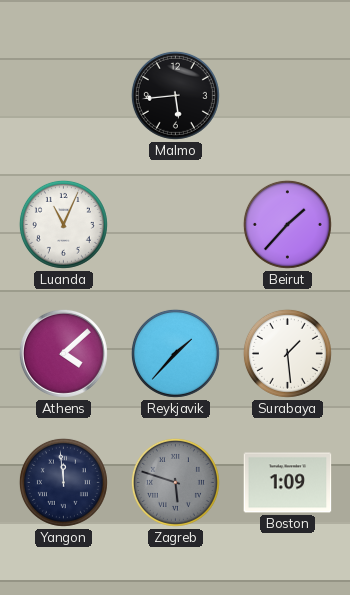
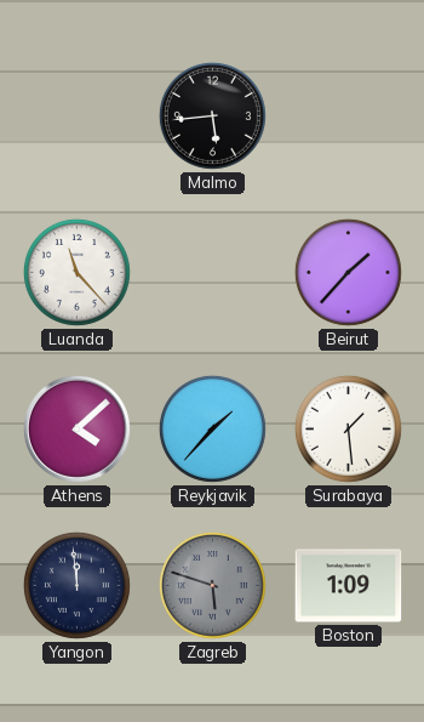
Luanda: 11:04 -> 11:23
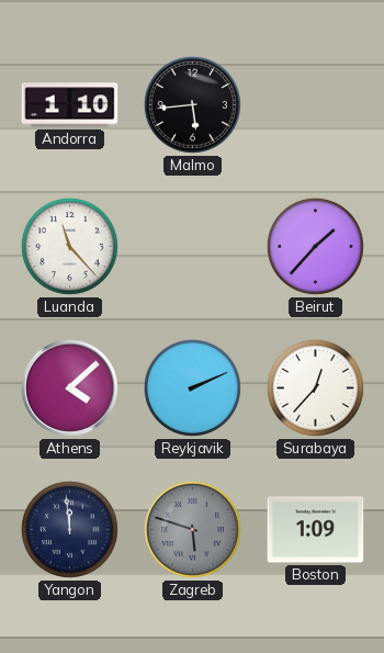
Andorra: none -> 1:10
Reykjavik: 1:37 -> 2:11
Surabaya: 1:29 -> 12:37
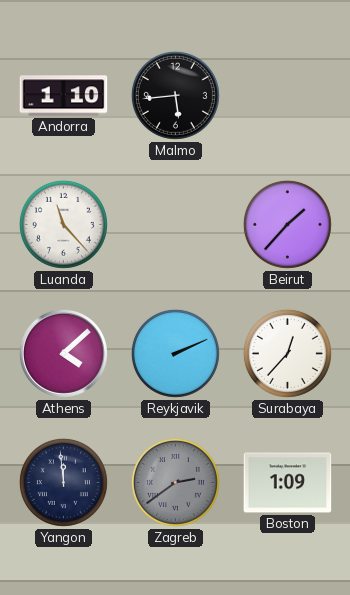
Zagreb: 5:48 -> 2:39
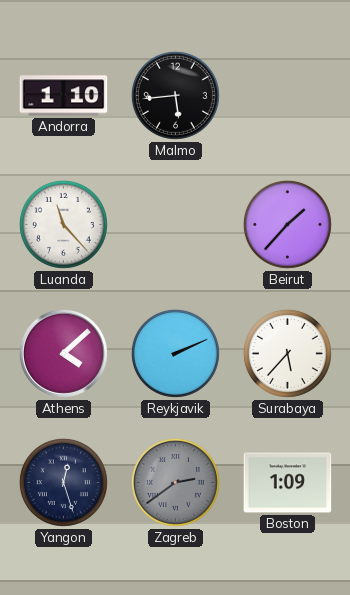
Surabaya: 12:37 -> 5:37
Yangon: 11:59 -> 12:27
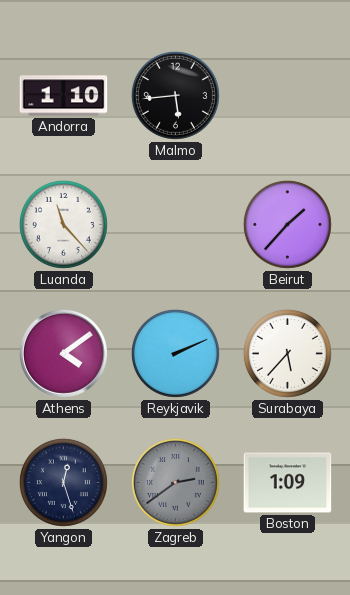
Athens: 4:08 -> 4:09
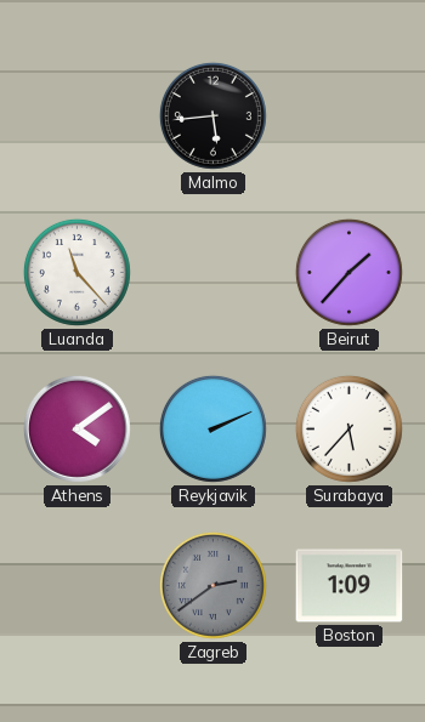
Andorra: 1:10 -> none
Yangon: 12:27 -> none
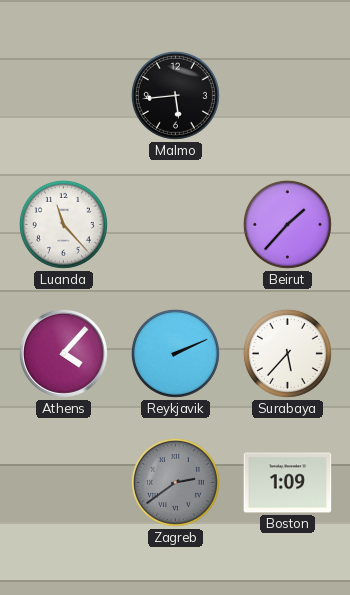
Athens: 4:09 -> 4:07
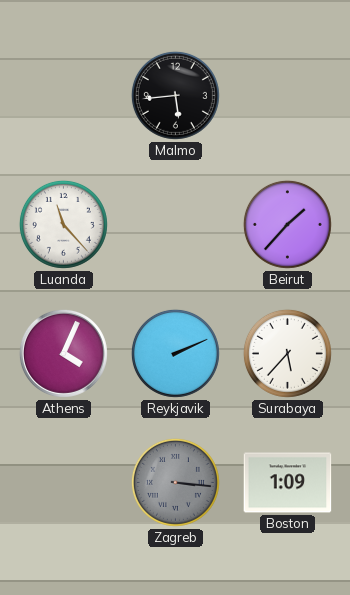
Athens: 4:07 -> 4:04
Zagreb: 2:39 -> 3:16
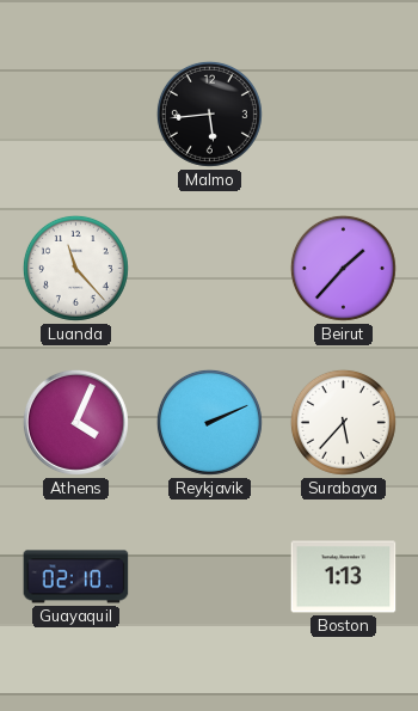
Guayaquil: none -> 02:10
Zagreb: 3:16 -> none
Boston: 1:09 -> 1:13
